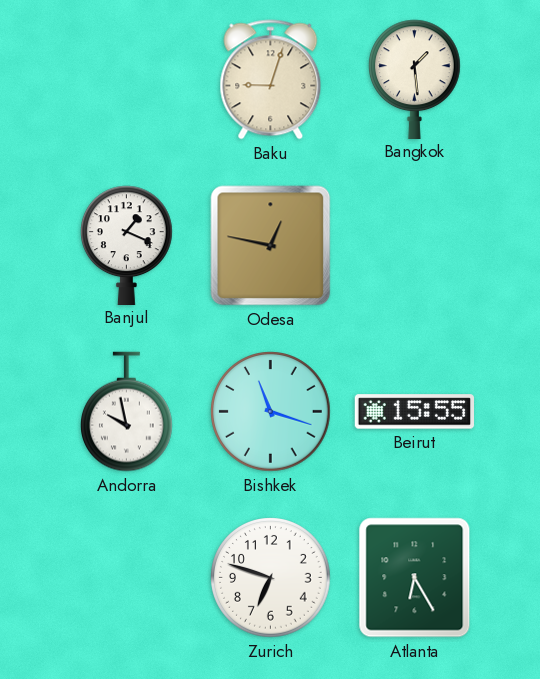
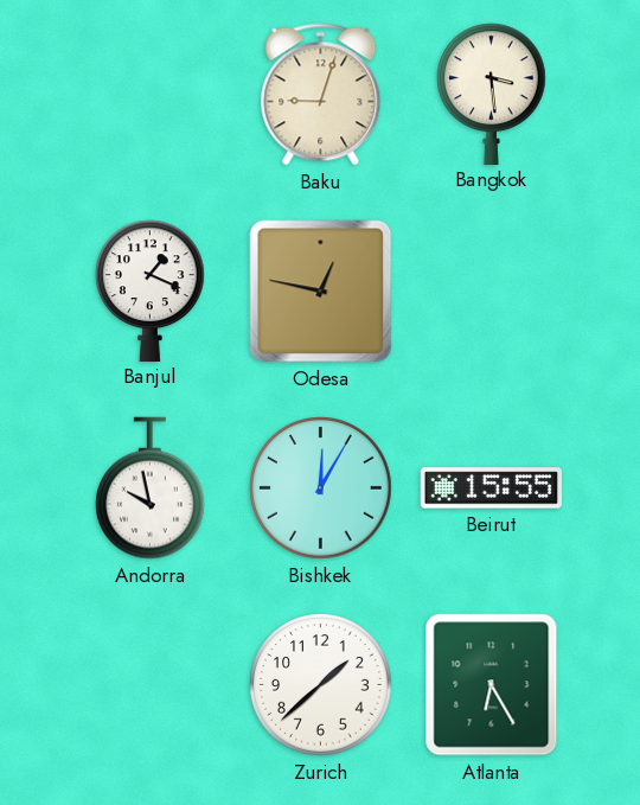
Bangkok: 1:29 -> 3:29
Bishkek: 11:18 -> 12:05
Zurich: 6:48 -> 1:38
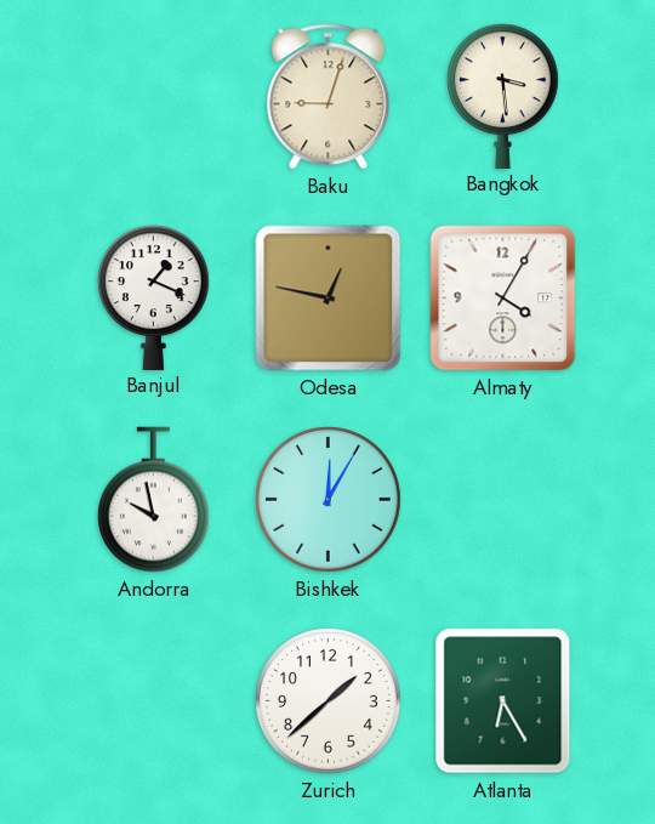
Almaty: none -> 4:05
Beirut: 15:55 -> none
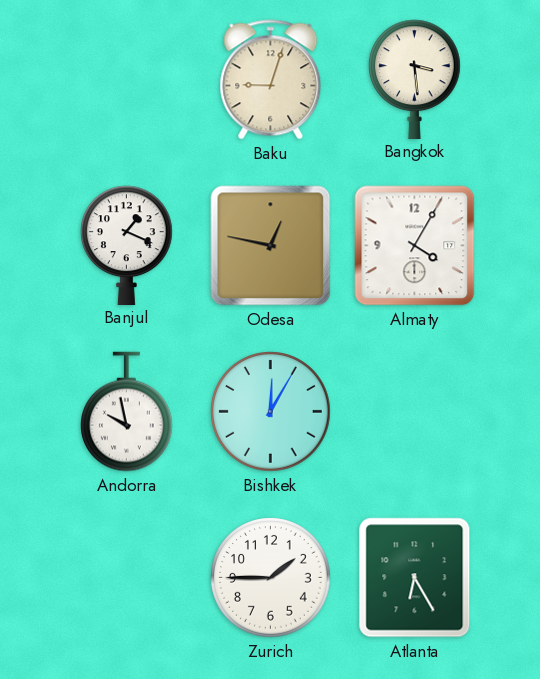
Zurich: 1:38 -> 1:45
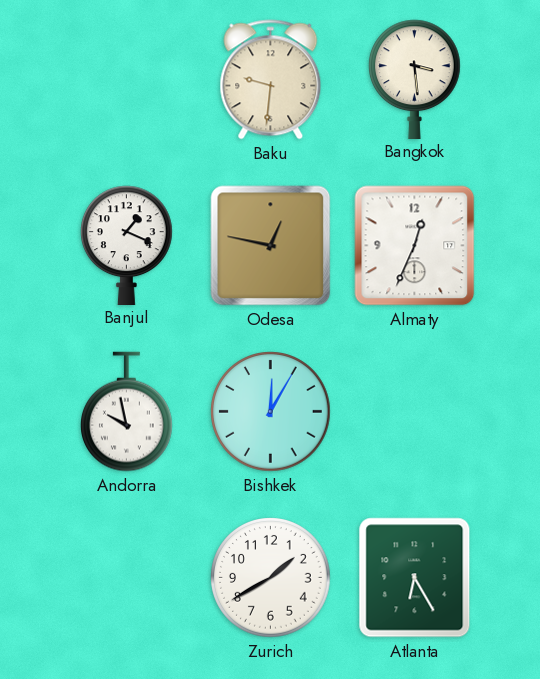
Baku: 9:03 -> 9:31
Almaty: 4:05 -> 12:34
Zurich: 1:45 -> 1:40
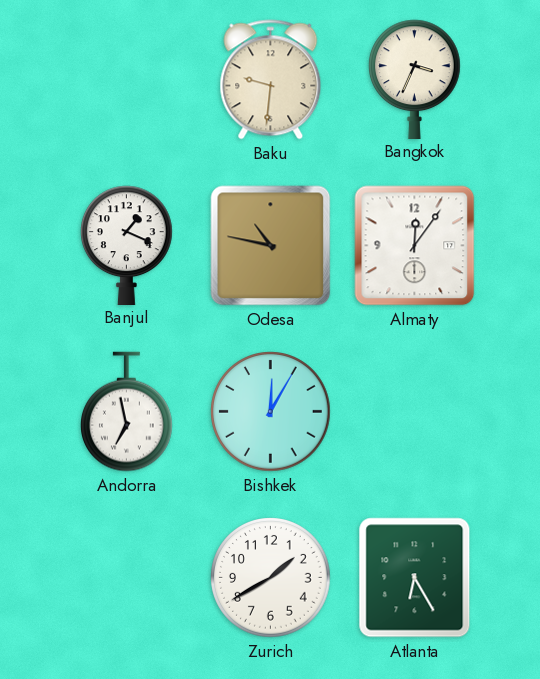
Bangkok: 3:29 -> 3:34
Odesa: 12:47 -> 10:47
Almaty: 12:34 -> 12:06
Andorra: 9:58 -> 6:58
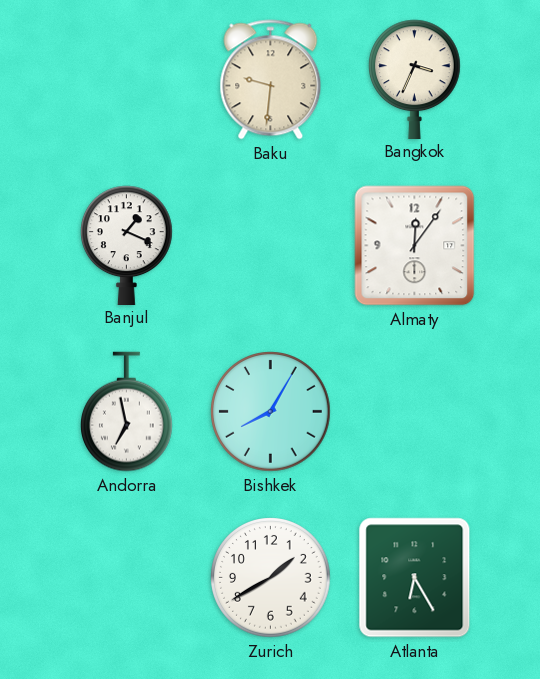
Odesa: 10:47 -> none
Bishkek: 12:05 -> 8:05
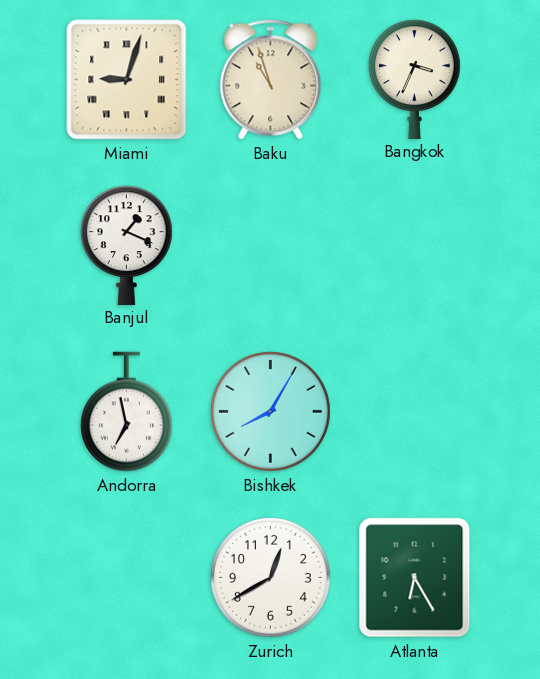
Miami: none -> 9:03
Baku: 9:31 -> 10:57
Almaty: 12:06 -> none
Zurich: 1:40 -> 12:40
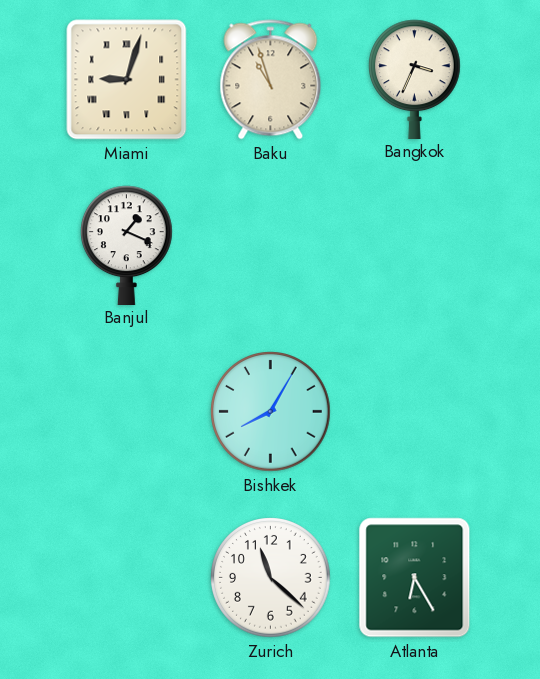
Andorra: 6:58 -> none
Zurich: 12:40 -> 11:22
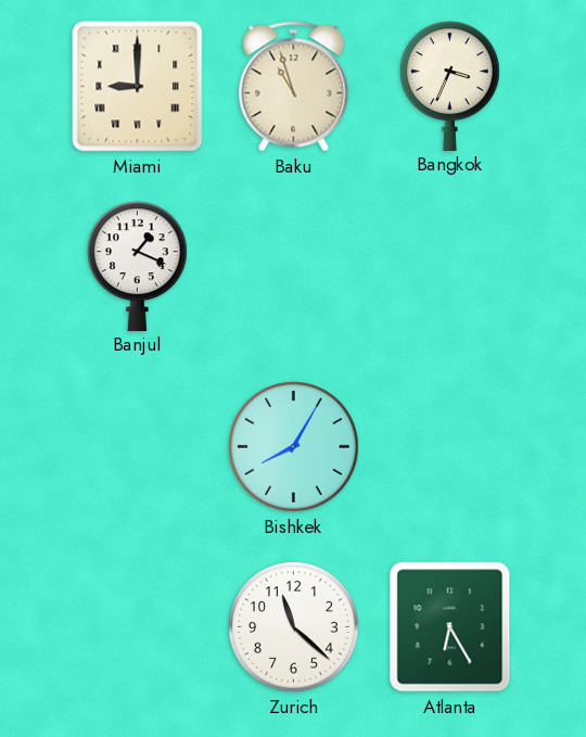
Miami: 9:03 -> 9:00
